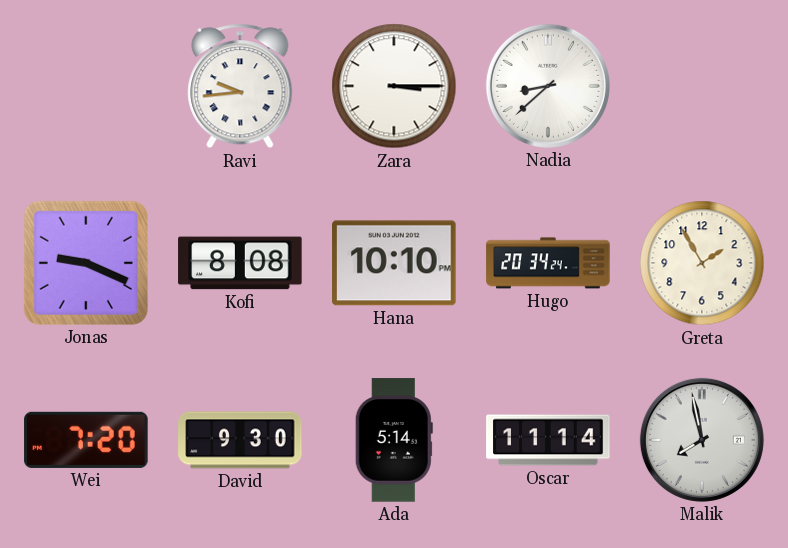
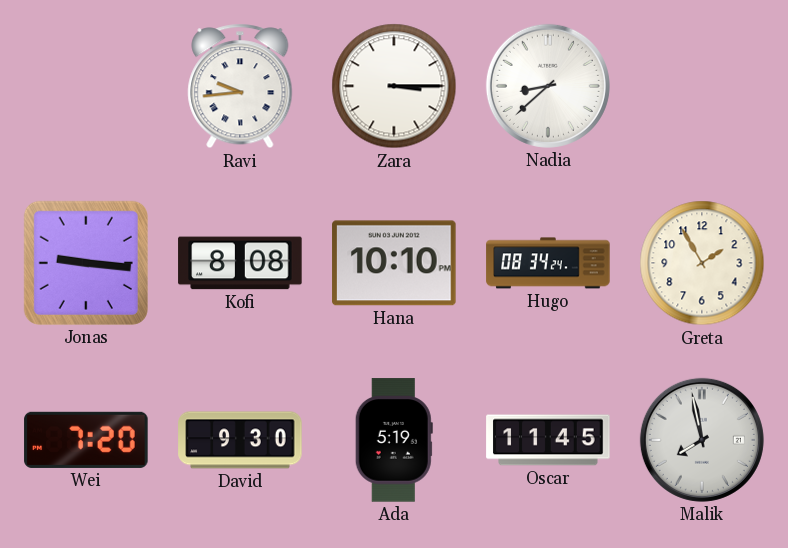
Jonas: 9:19 -> 9:16
Hugo: 20:34 -> 08:34
Ada: 5:14 -> 5:19
Oscar: 11:14 -> 11:45
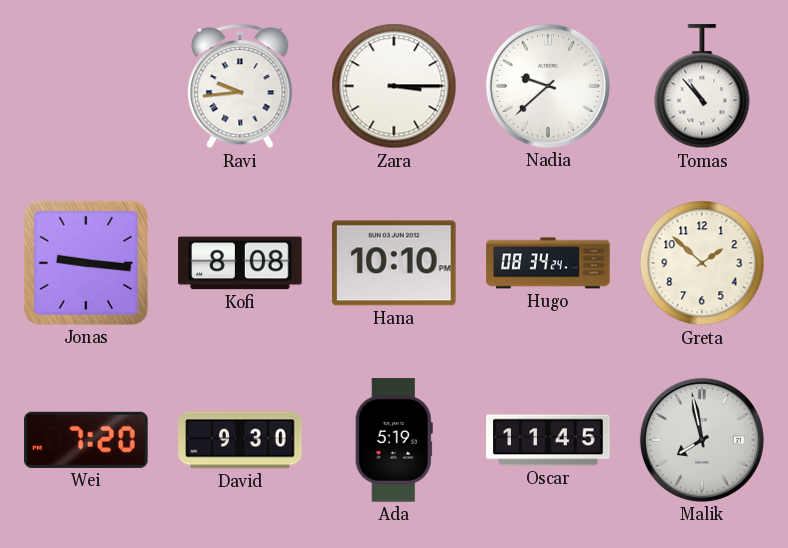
Nadia: 8:38 -> 9:38
Tomas: none -> 10:53
Greta: 1:55 -> 1:52
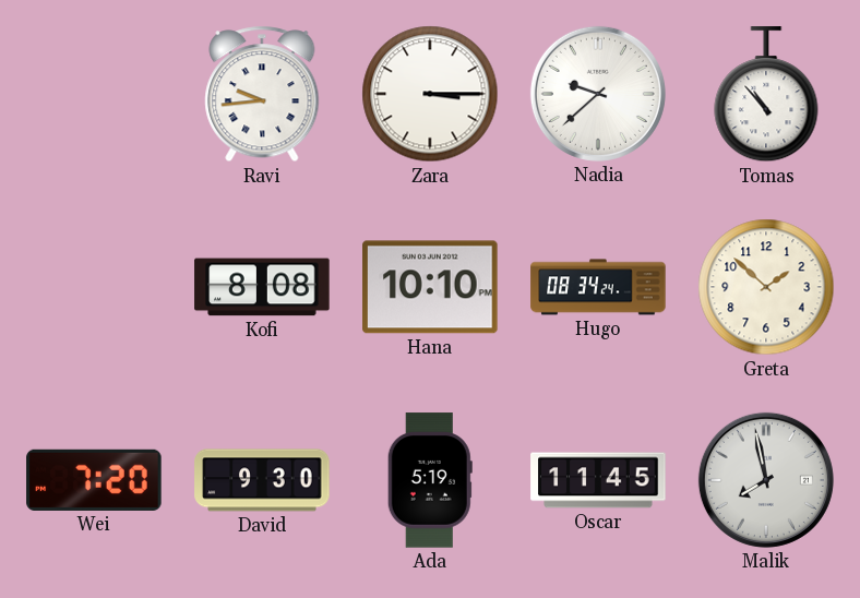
Jonas: 9:16 -> none
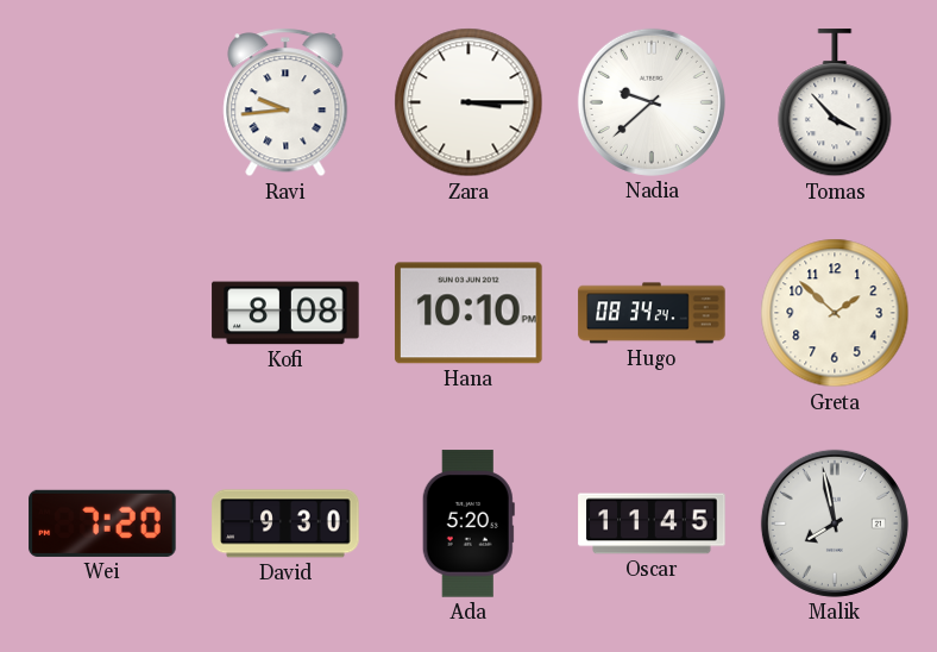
Tomas: 10:53 -> 3:53
Ada: 5:19 -> 5:20
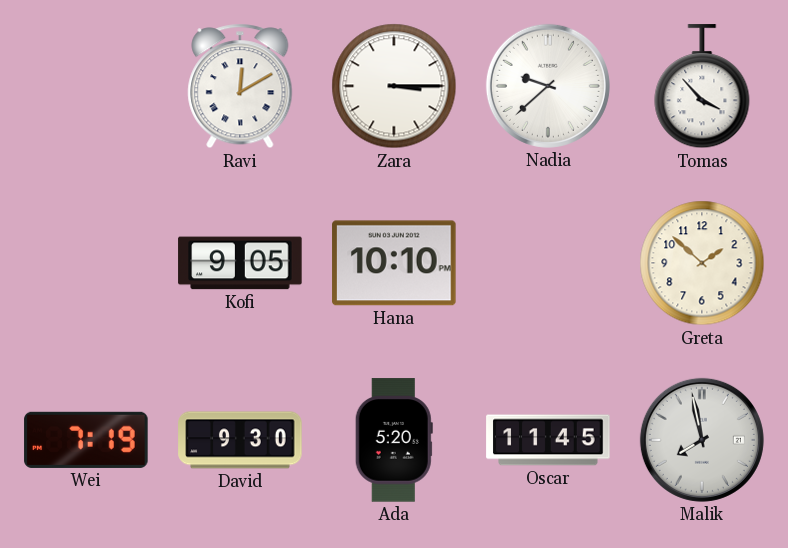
Ravi: 9:44 -> 12:10
Kofi: 8:08 -> 9:05
Hugo: 08:34 -> none
Wei: 7:20 -> 7:19
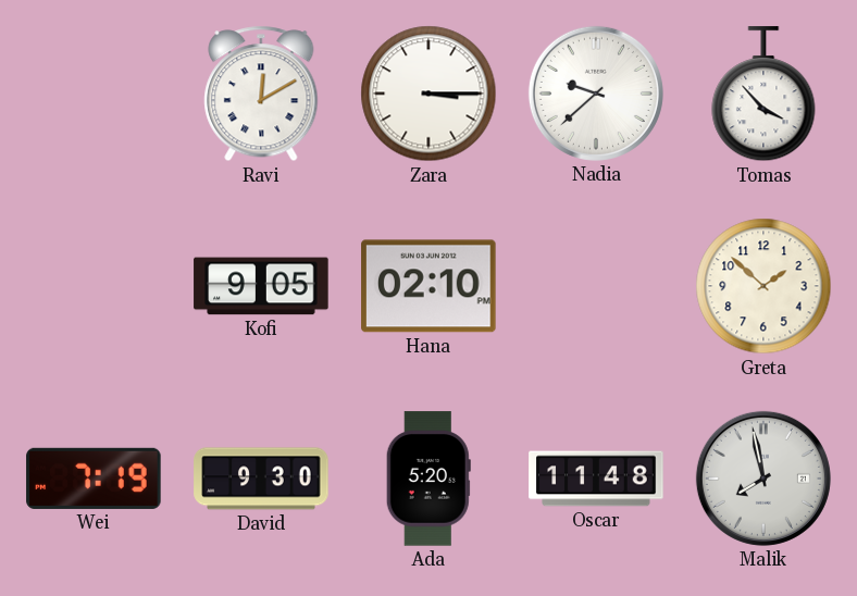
Hana: 10:10 -> 02:10
Oscar: 11:45 -> 11:48
